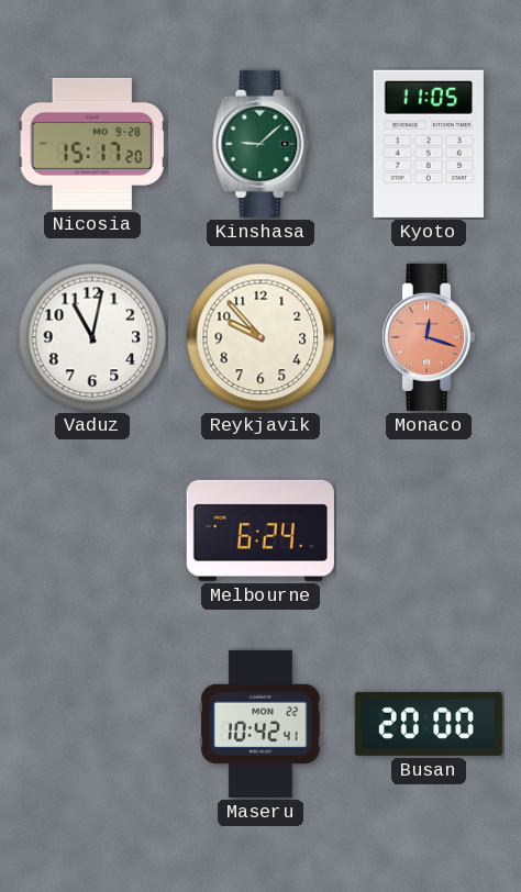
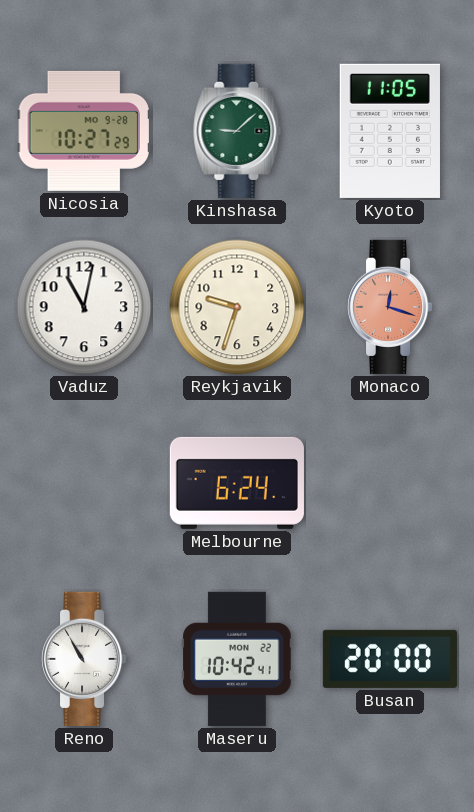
Nicosia: 15:17 -> 10:27
Reykjavik: 9:53 -> 9:33
Reno: none -> 10:55
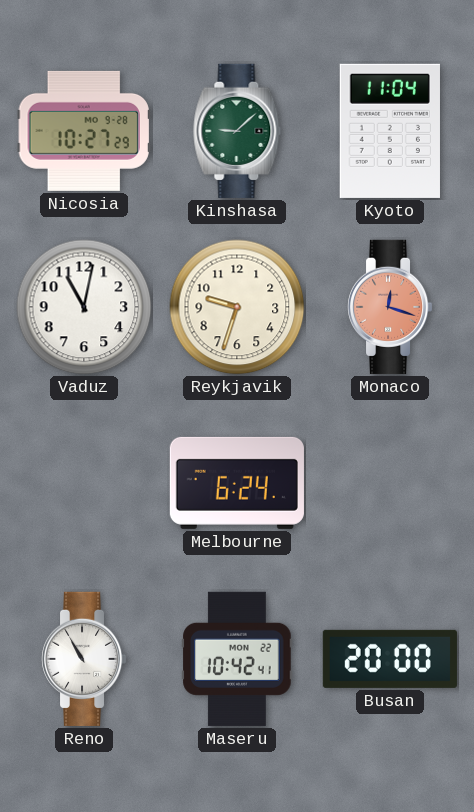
Kyoto: 11:05 -> 11:04
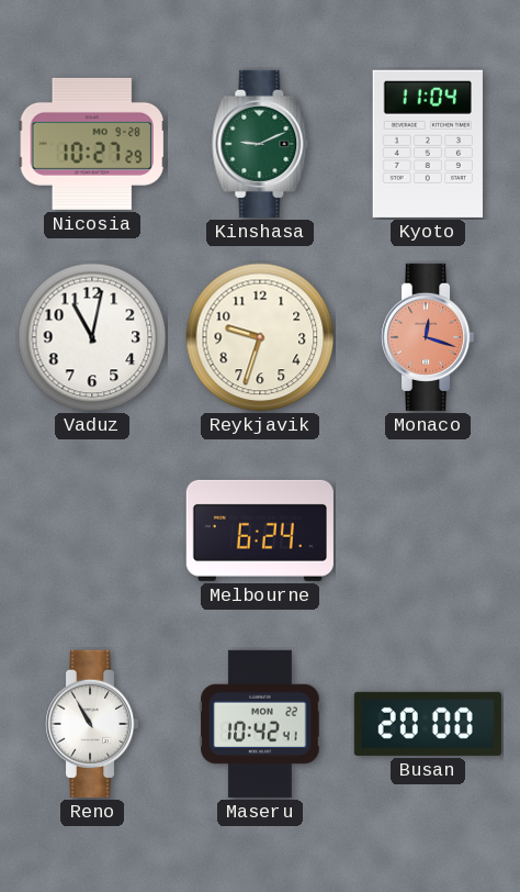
Kinshasa: 9:08 -> 9:11
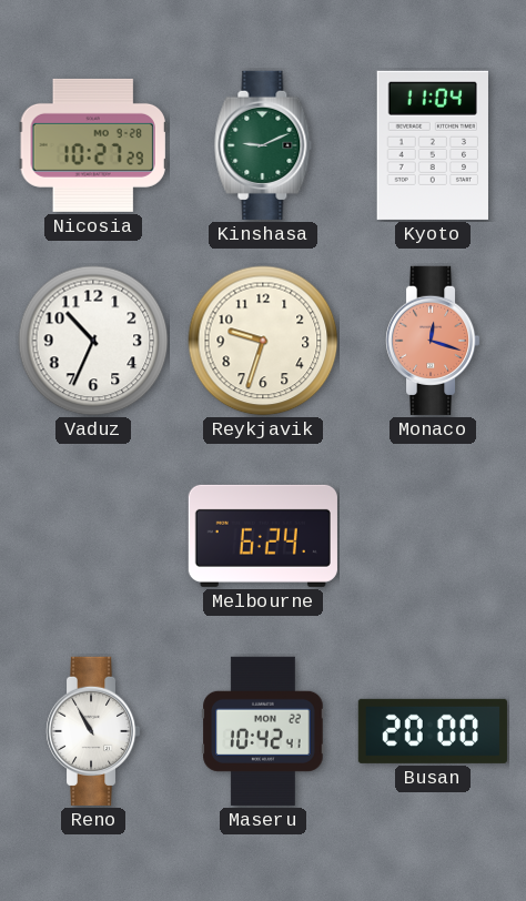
Vaduz: 11:02 -> 10:34
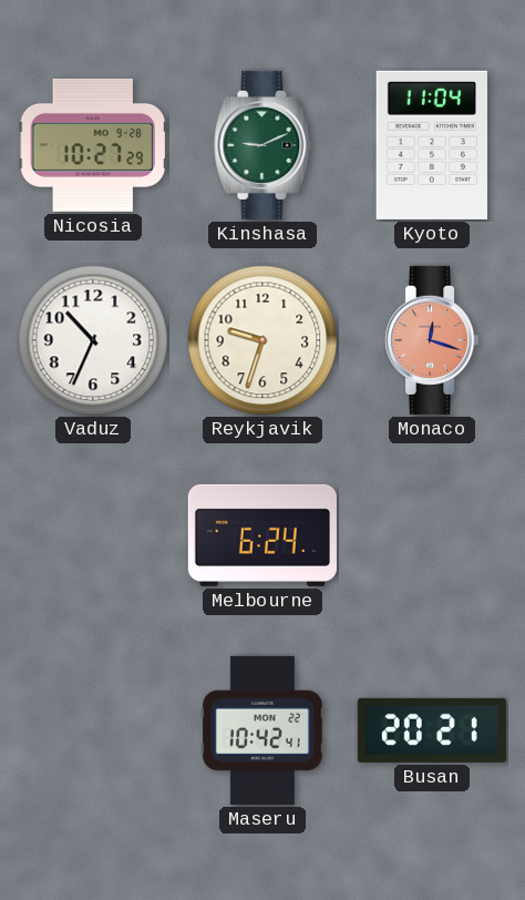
Reno: 10:55 -> none
Busan: 20:00 -> 20:21
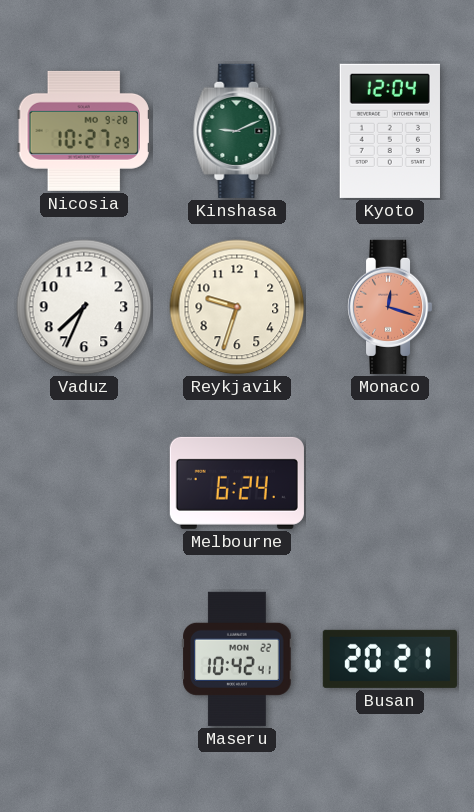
Kyoto: 11:04 -> 12:04
Vaduz: 10:34 -> 7:34
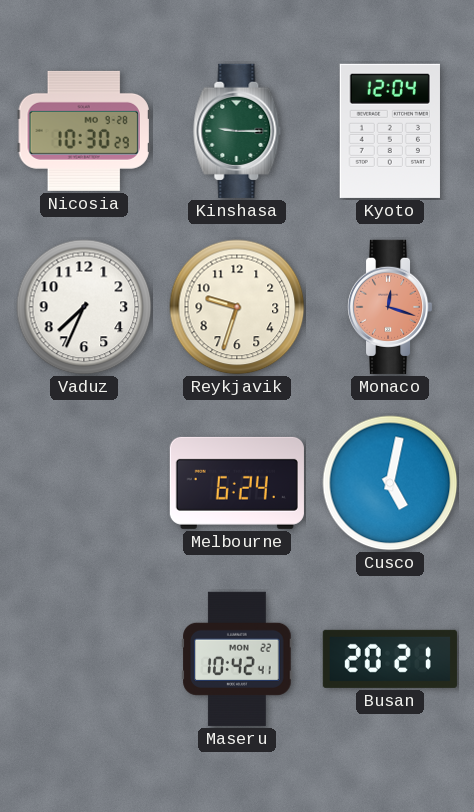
Nicosia: 10:27 -> 10:30
Kinshasa: 9:11 -> 9:15
Cusco: none -> 5:02
